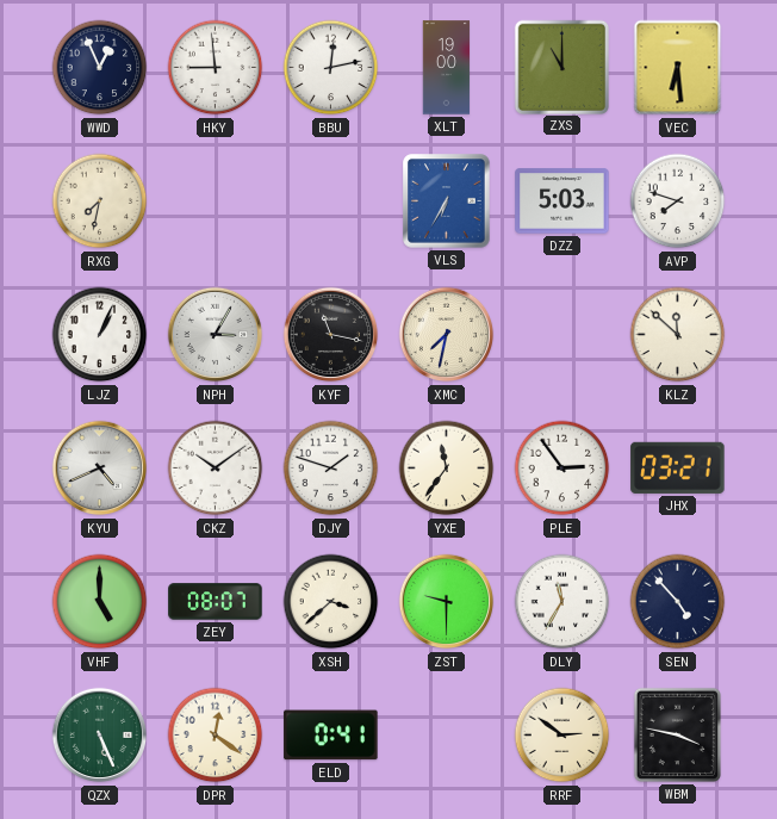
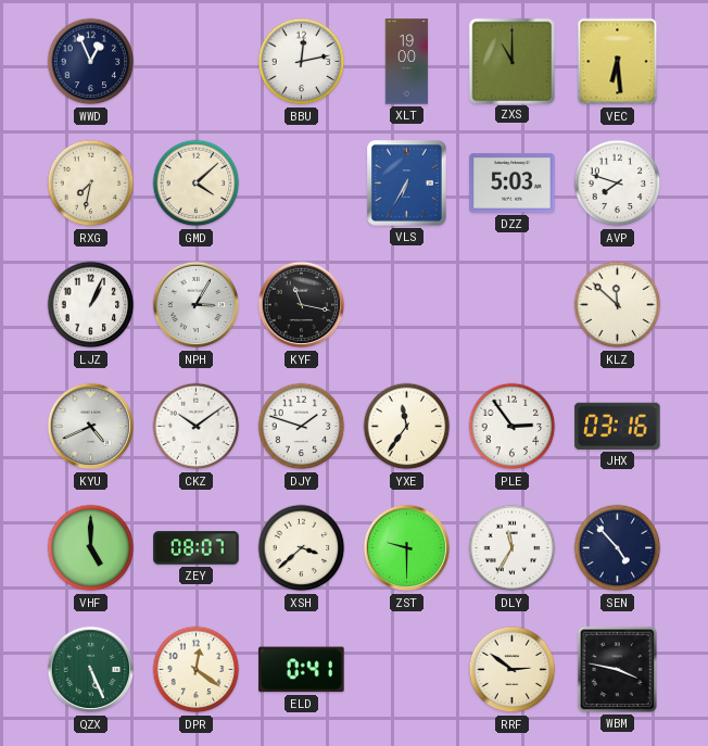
HKY: 8:59 -> none
GMD: none -> 4:08
XMC: 7:32 -> none
JHX: 03:21 -> 03:16
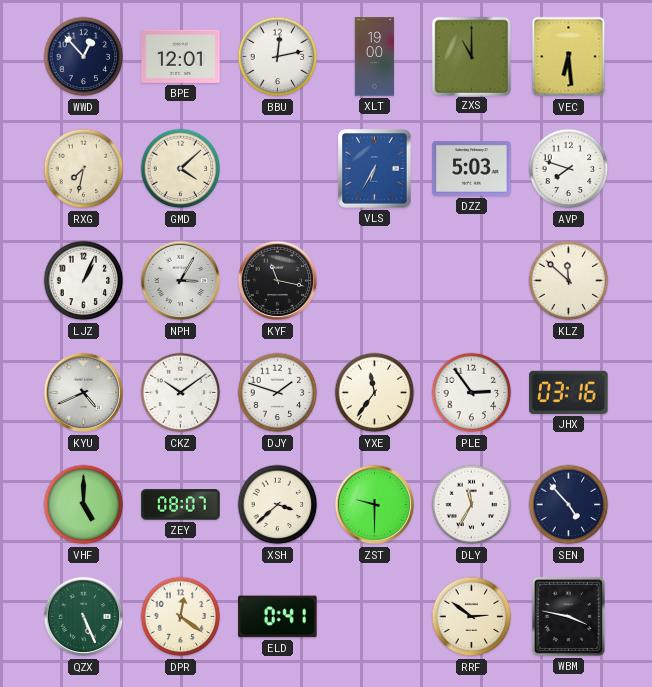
WWD: 12:56 -> 12:53
BPE: none -> 12:01
